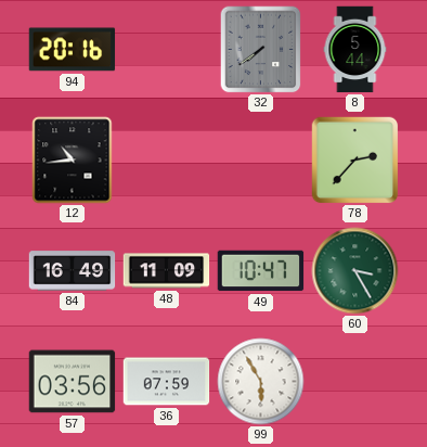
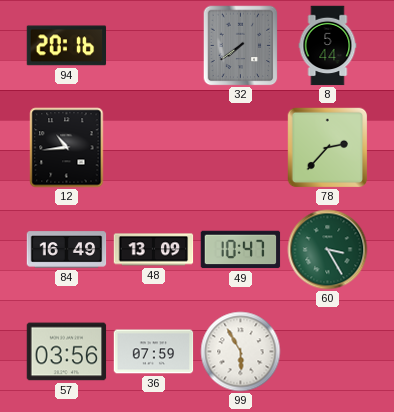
48: 11:09 -> 13:09
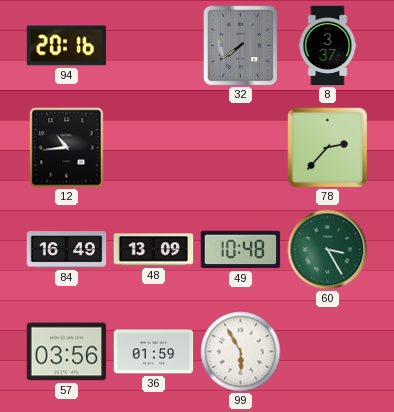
8: 5:44 -> 3:37
49: 10:47 -> 10:48
36: 07:59 -> 01:59
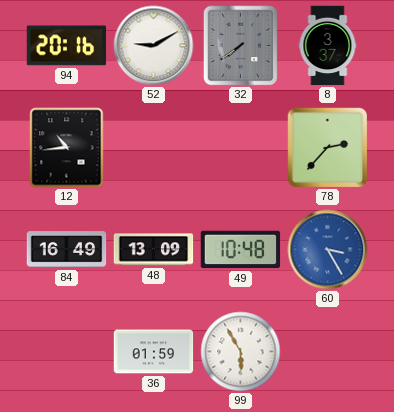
52: none -> 9:10
60 dial: green -> blue
57: 03:56 -> none
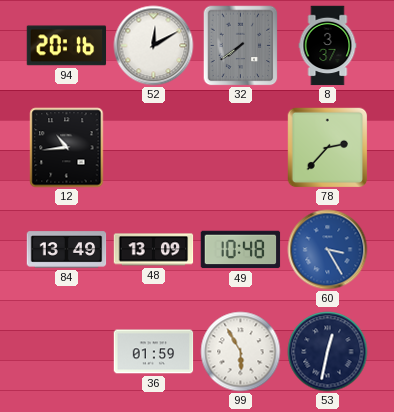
52: 9:10 -> 12:10
84: 16:49 -> 13:49
53: none -> 12:32
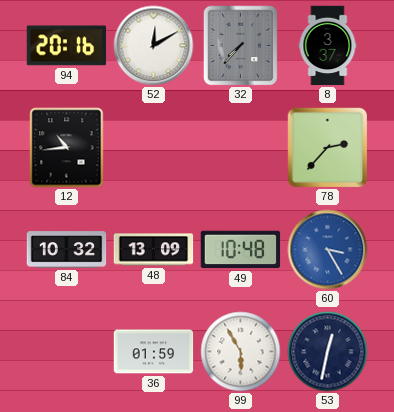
32: 7:39 -> 7:37
84: 13:49 -> 10:32
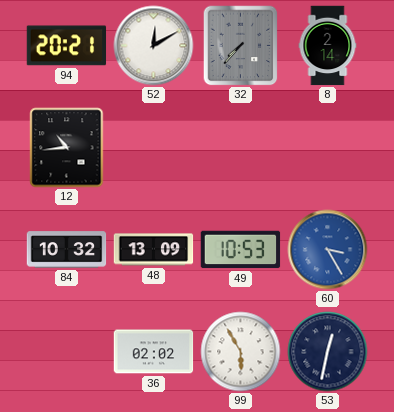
94: 20:16 -> 20:21
8: 3:37 -> 2:14
78: 2:37 -> none
49: 10:48 -> 10:53
36: 01:59 -> 02:02
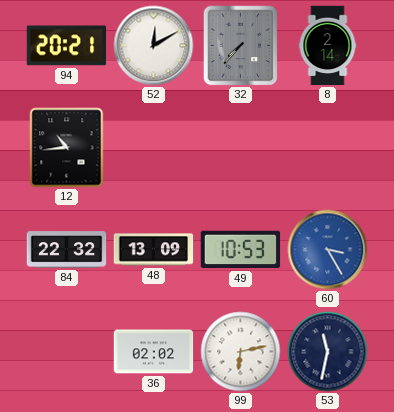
84: 10:32 -> 22:32
99: 5:55 -> 6:13
53: 12:32 -> 11:32
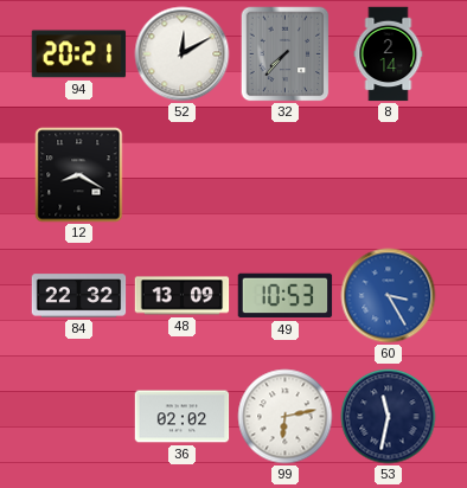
12: 10:44 -> 8:20
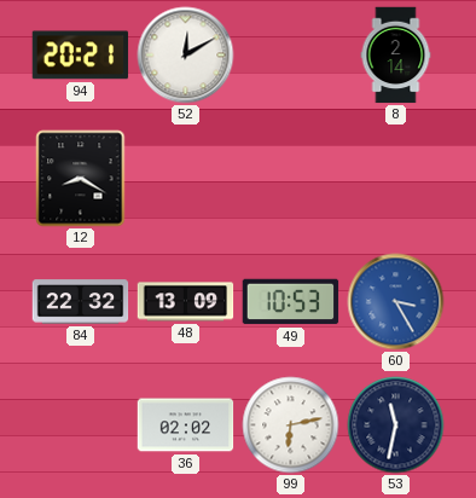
32: 7:37 -> none
